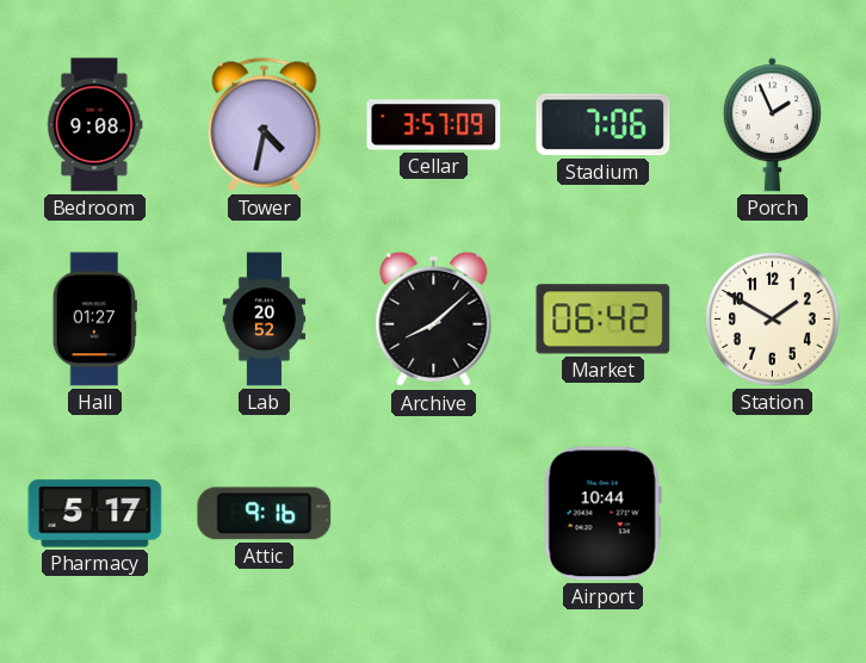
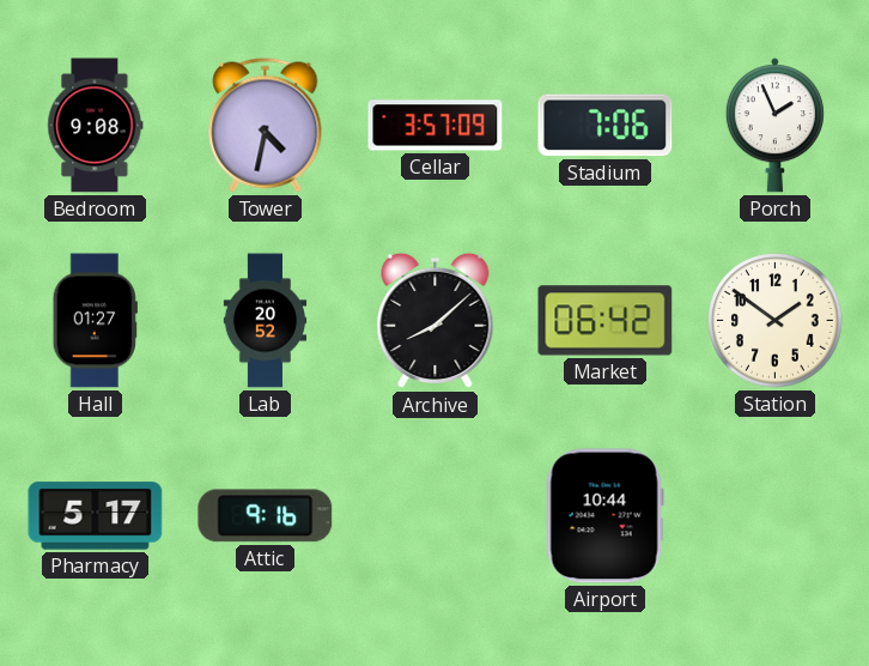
Station: 1:50 -> 1:51
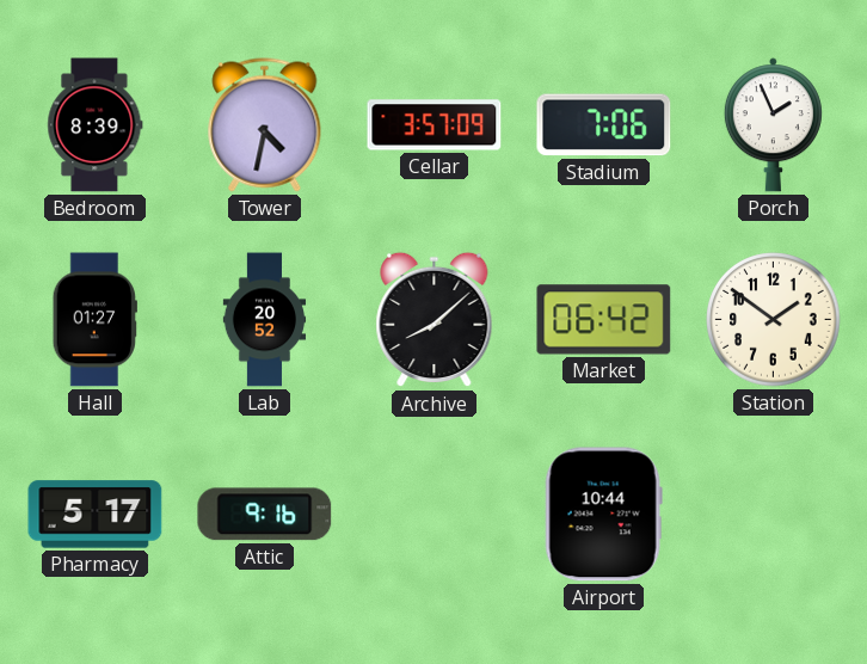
Bedroom: 9:08 -> 8:39
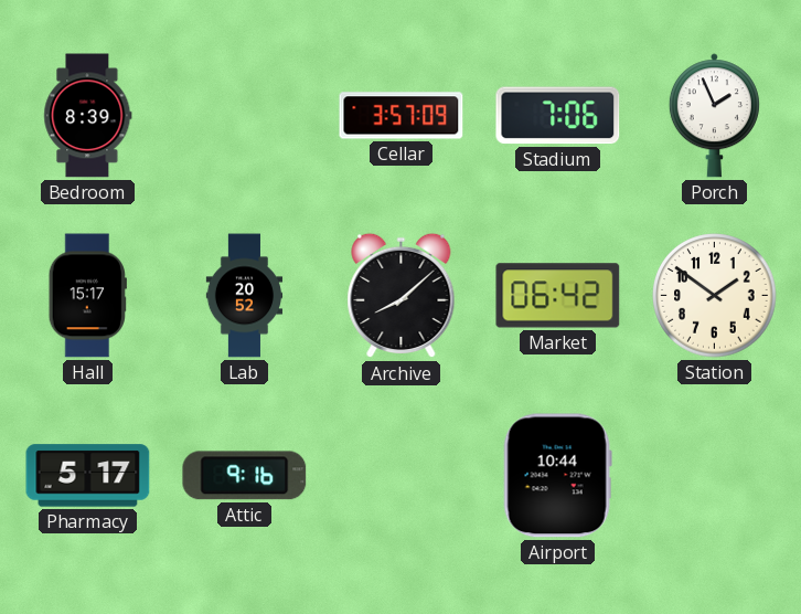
Tower: 4:32 -> none
Hall: 01:27 -> 15:17
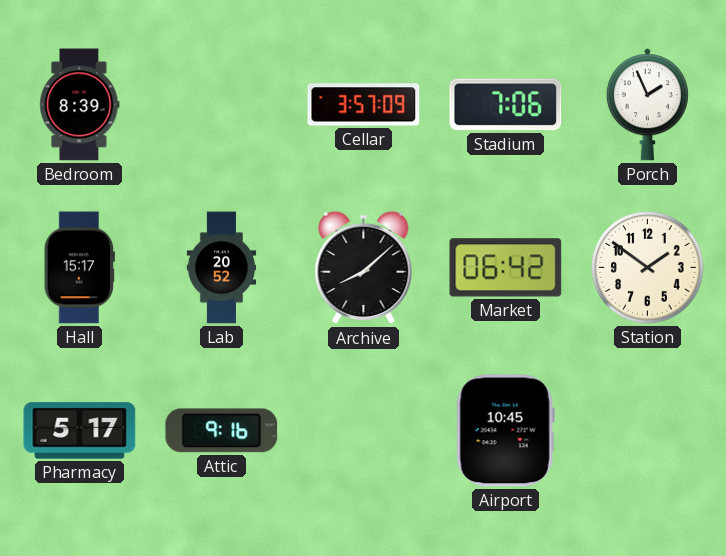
Airport: 10:44 -> 10:45
